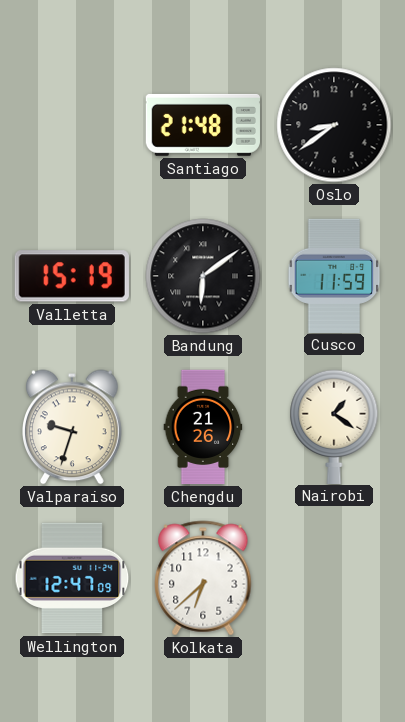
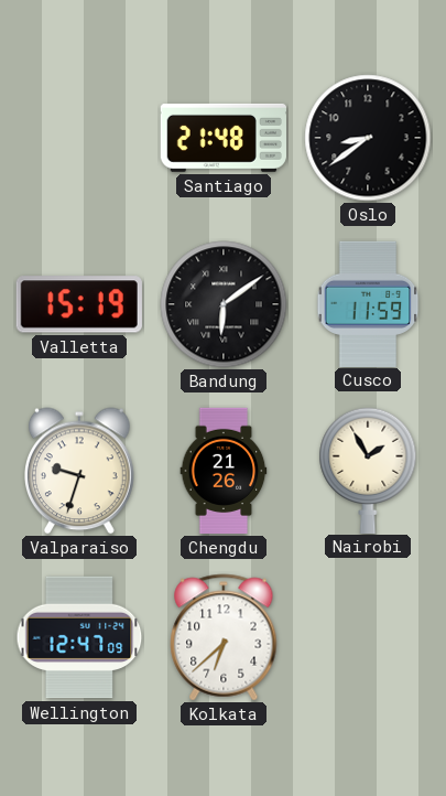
Nairobi: 1:21 -> 1:55
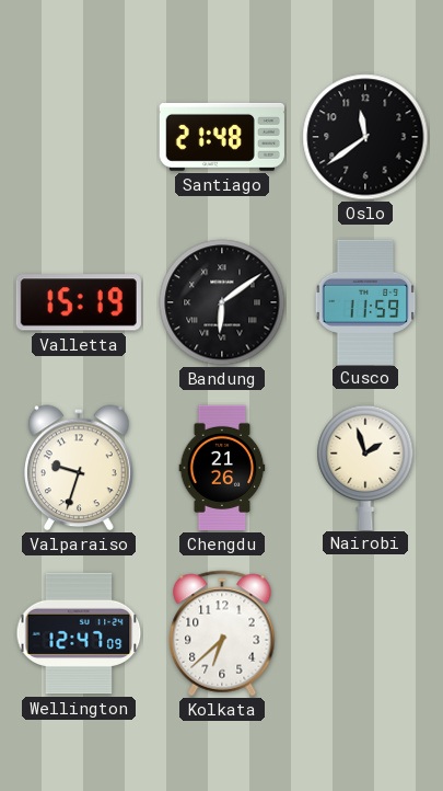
Oslo: 8:39 -> 11:39
Nairobi: 1:55 -> 1:57
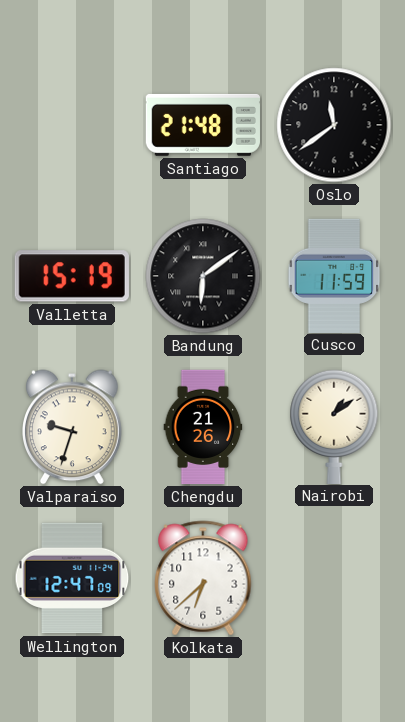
Nairobi: 1:57 -> 1:09
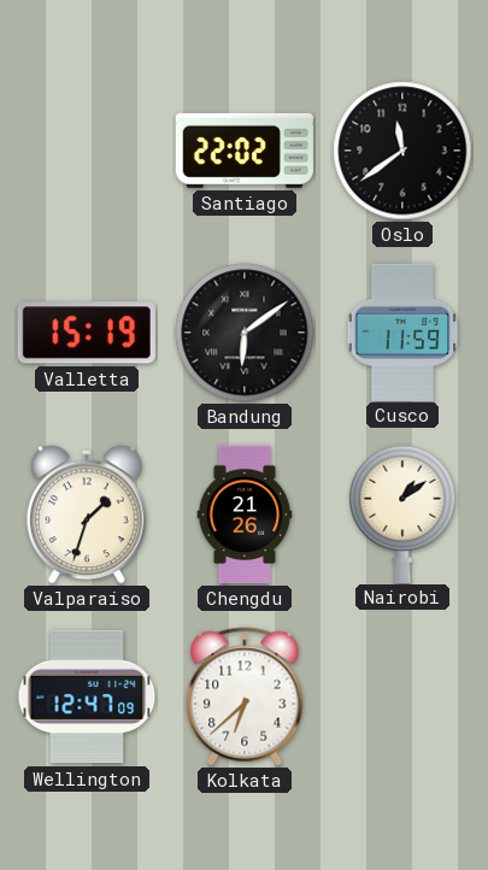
Santiago: 21:48 -> 22:02
Valparaiso: 9:33 -> 1:33
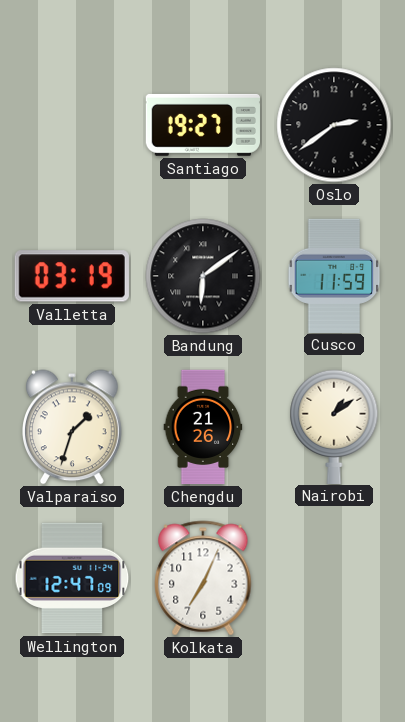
Santiago: 22:02 -> 19:27
Oslo: 11:39 -> 2:39
Valletta: 15:19 -> 03:19
Kolkata: 6:38 -> 7:04
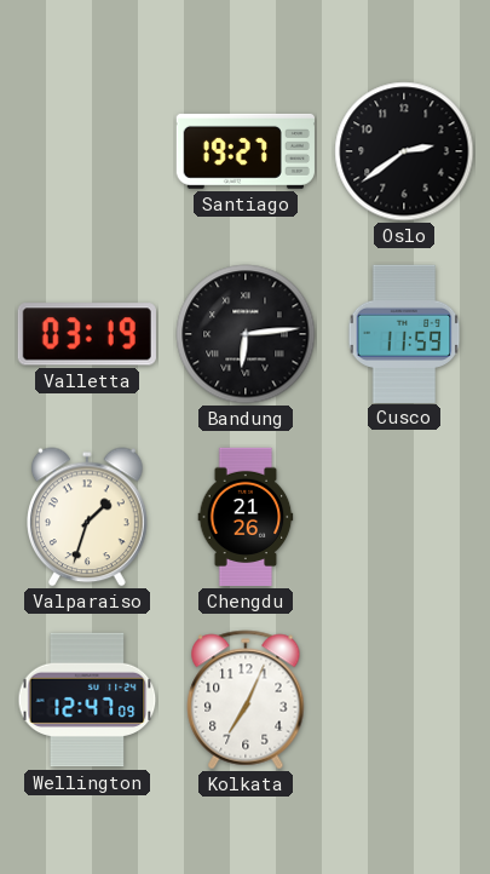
Bandung: 6:09 -> 6:14
Nairobi: 1:09 -> none
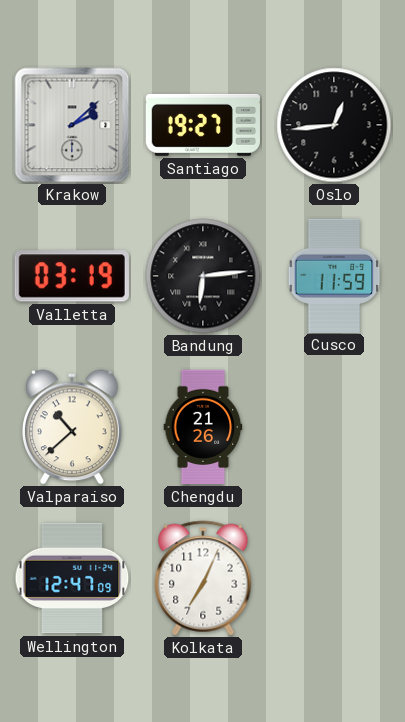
Krakow: none -> 2:08
Oslo: 2:39 -> 12:44
Valparaiso: 1:33 -> 10:38
